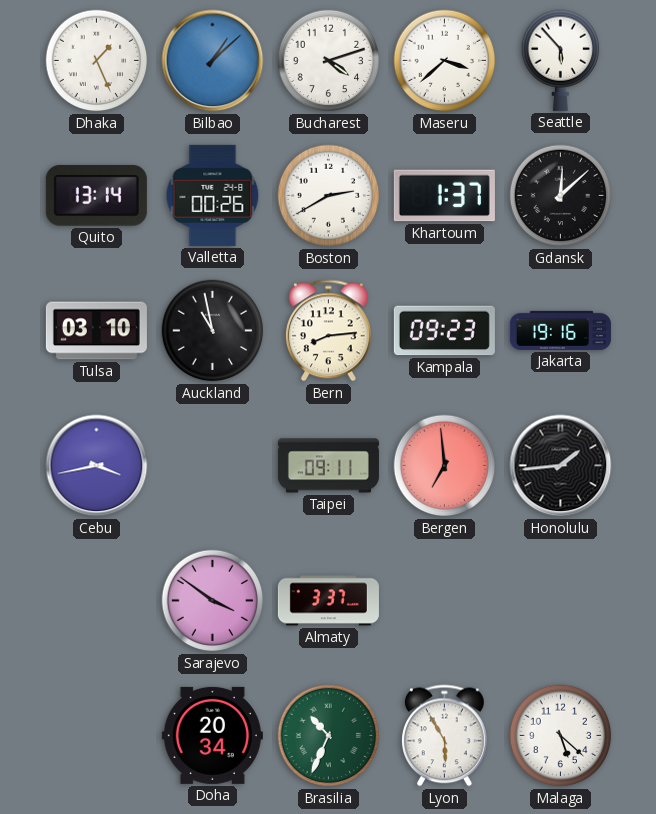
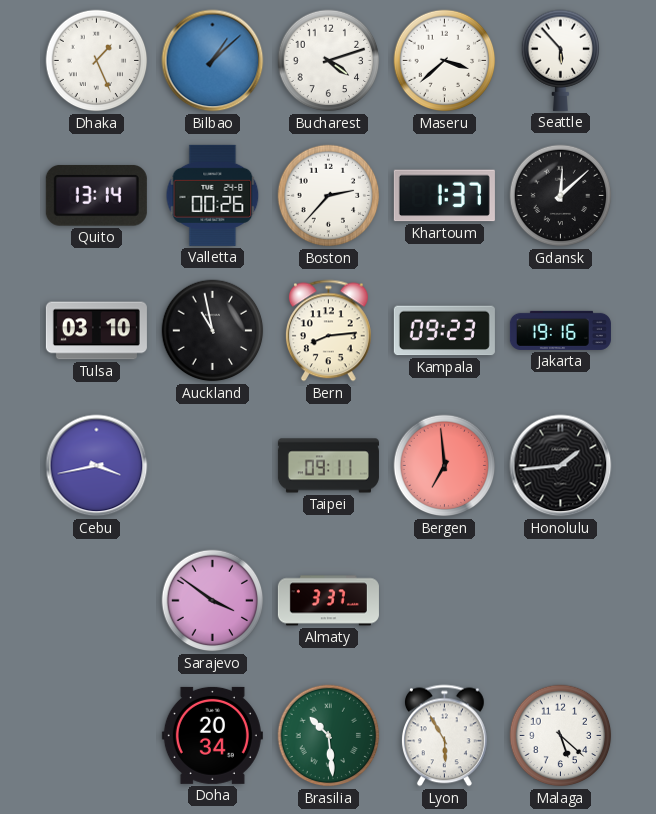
Boston: 2:40 -> 2:37
Brasilia: 10:34 -> 10:29
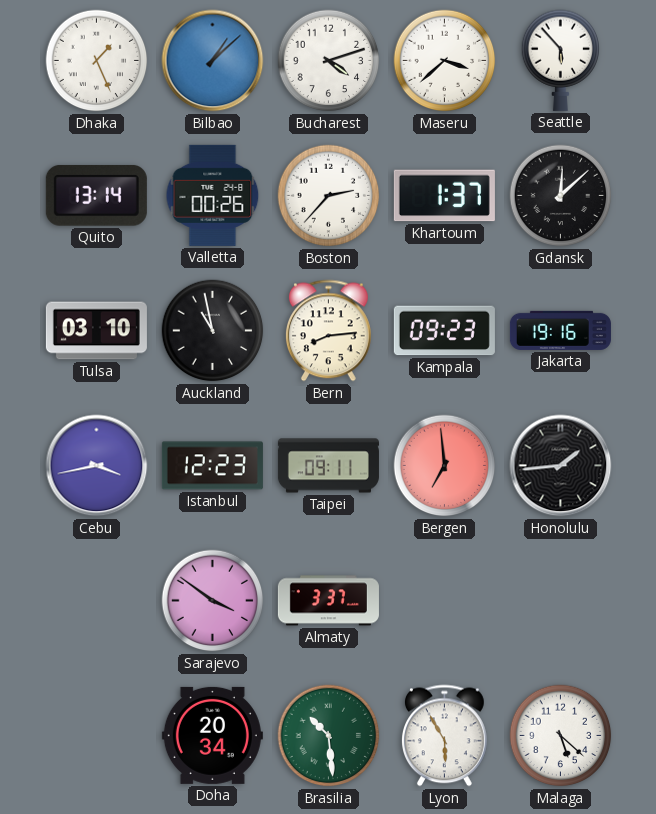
Istanbul: none -> 12:23
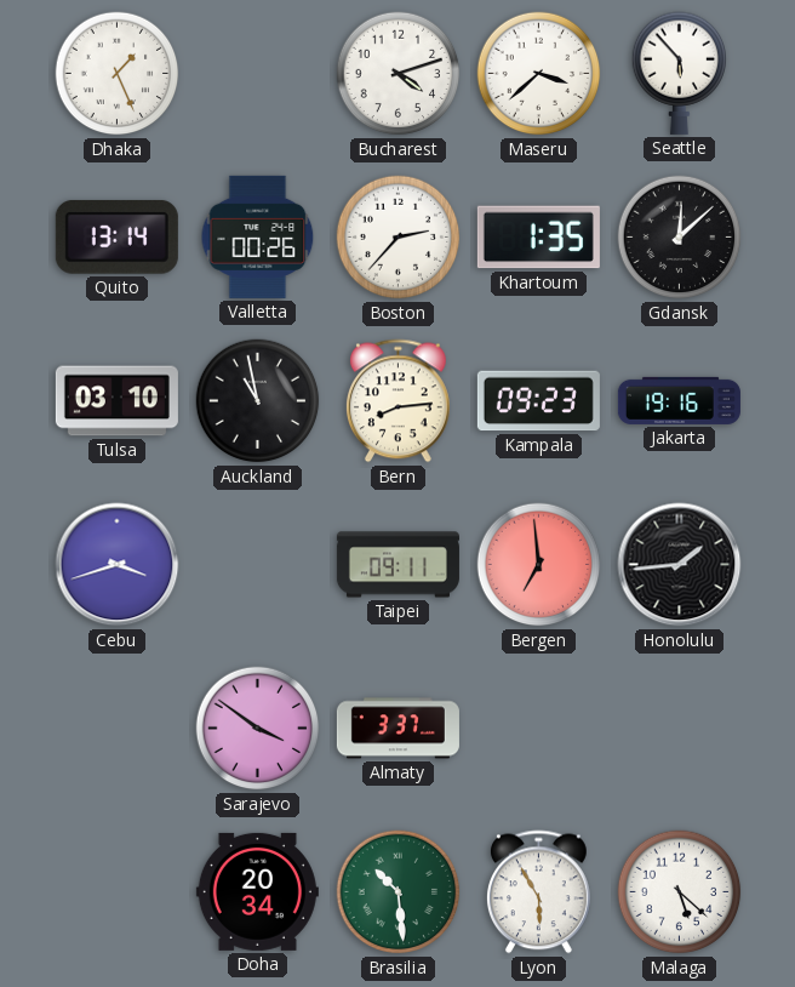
Bilbao: 1:08 -> none
Khartoum: 1:37 -> 1:35
Cebu: 3:43 -> 3:42
Istanbul: 12:23 -> none
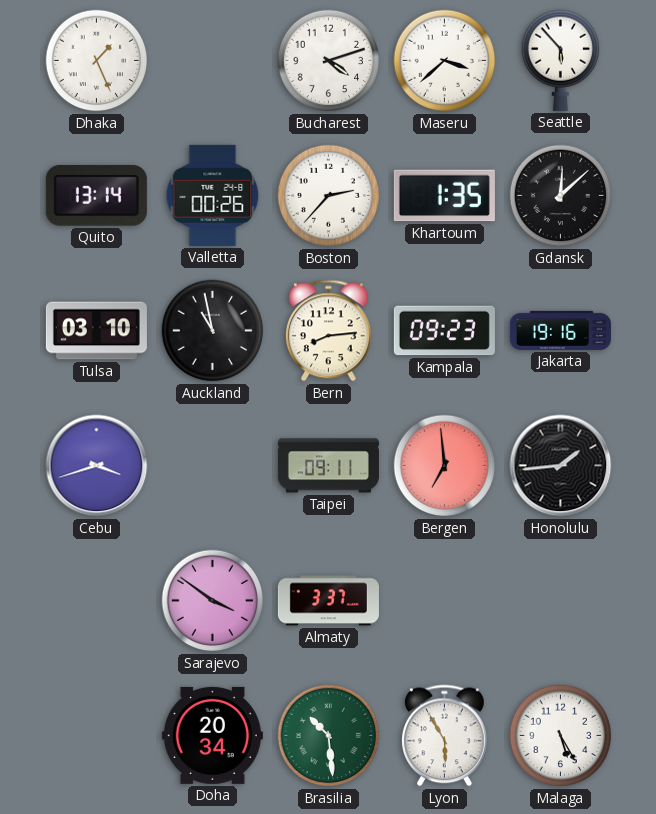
Malaga: 5:22 -> 5:25
